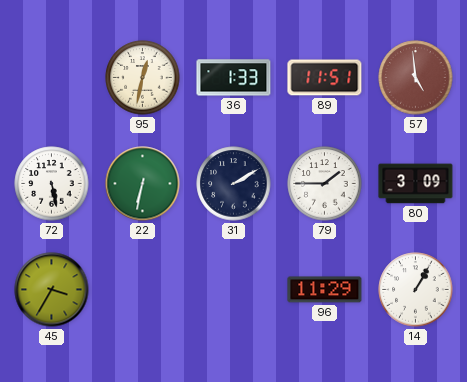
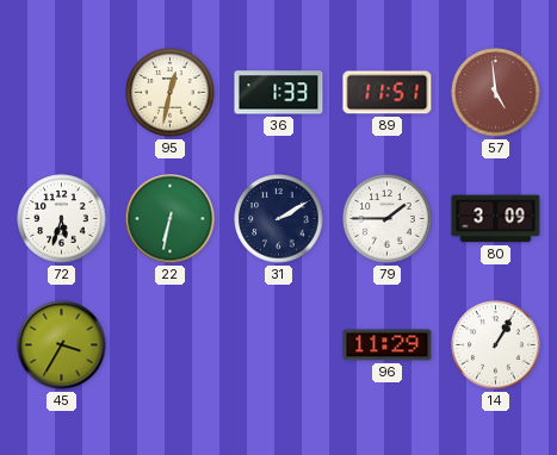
72: 5:28 -> 5:33
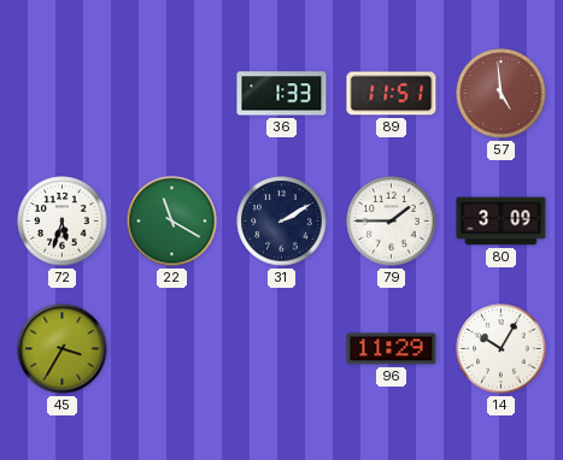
95: 12:32 -> none
22: 6:32 -> 11:20
14: 1:05 -> 10:05
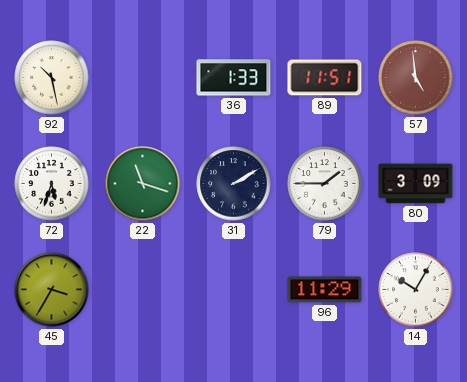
92: none -> 10:28
22: 11:20 -> 11:18
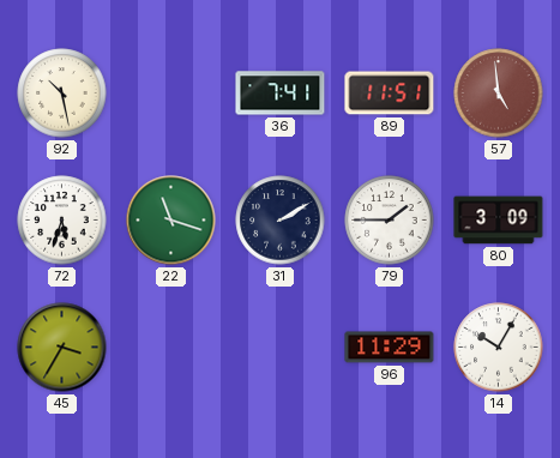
36: 1:33 -> 7:41
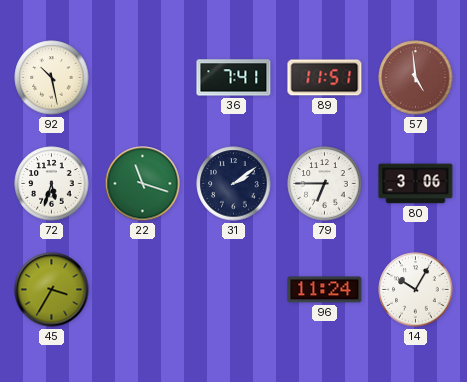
31: 2:10 -> 2:09
79: 1:45 -> 6:45
80: 3:09 -> 3:06
96: 11:29 -> 11:24
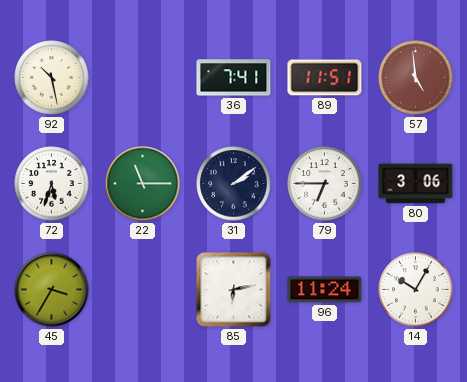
22: 11:18 -> 11:15
85: none -> 6:13
